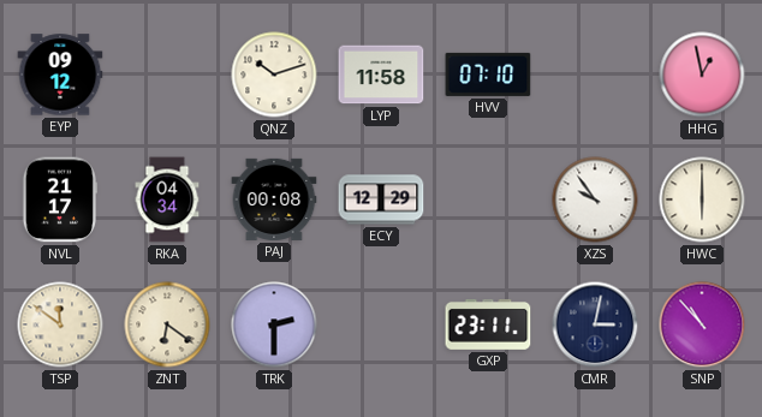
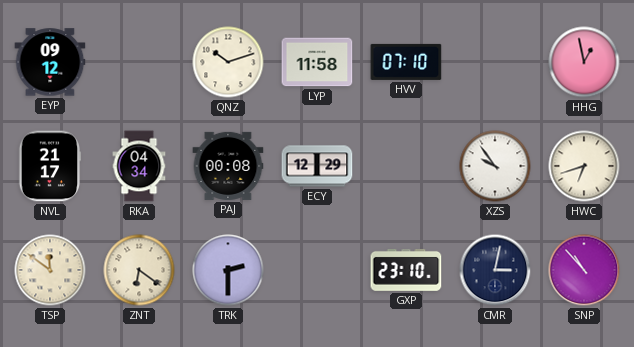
HWC: 6:00 -> 6:42
GXP: 23:11 -> 23:10
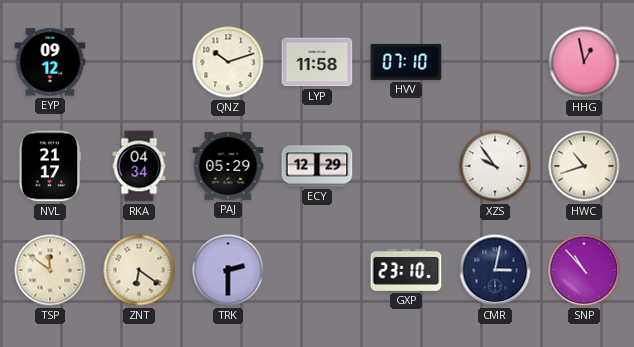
PAJ: 00:08 -> 05:29
HWC: 6:42 -> 10:42
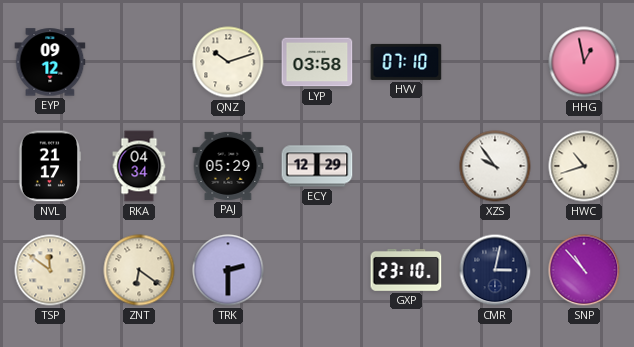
LYP: 11:58 -> 03:58
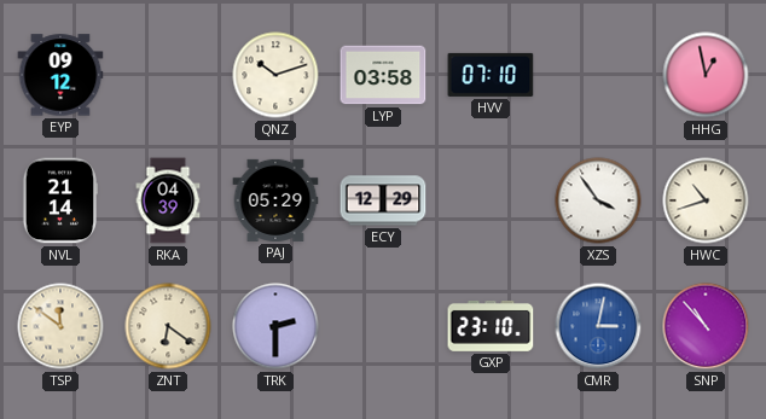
NVL: 21:17 -> 21:14
RKA: 04:34 -> 04:39
XZS: 9:54 -> 3:54
CMR dial: navy -> blue
